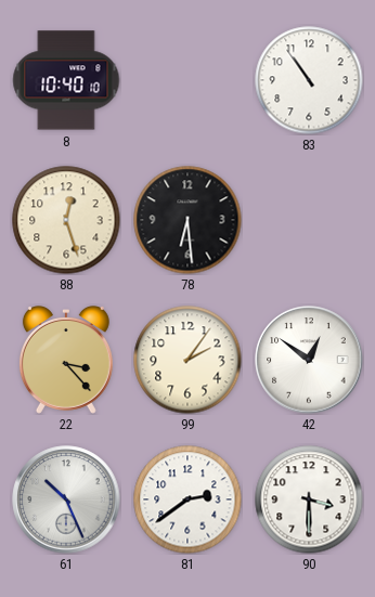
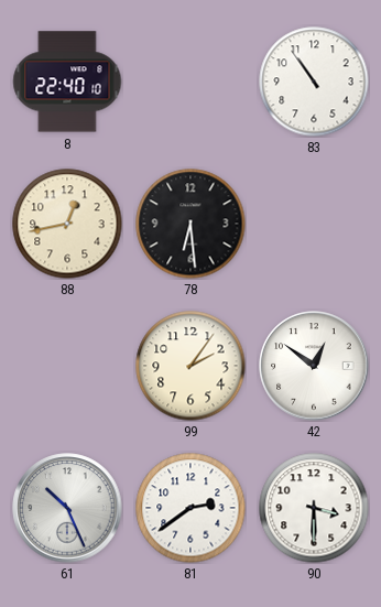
8: 10:40 -> 22:40
88: 12:27 -> 12:43
22: 3:23 -> none
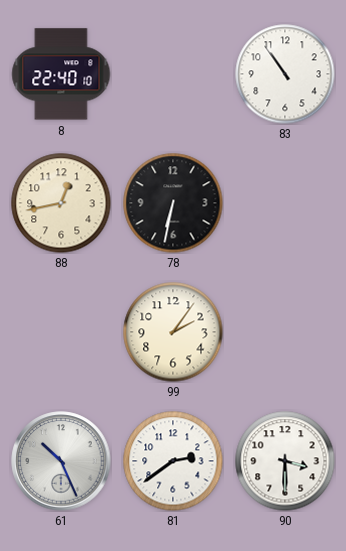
78: 6:29 -> 6:32
42: 12:51 -> none
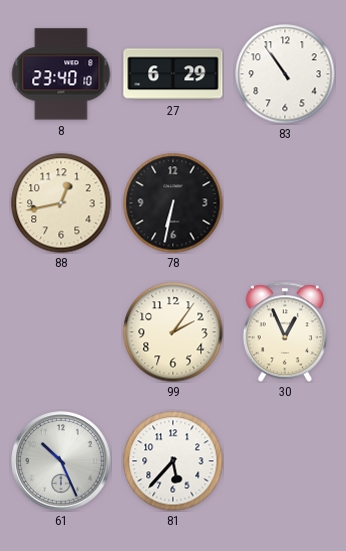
8: 22:40 -> 23:40
27: none -> 6:29
30: none -> 12:56
81: 2:39 -> 5:37
90: 3:30 -> none
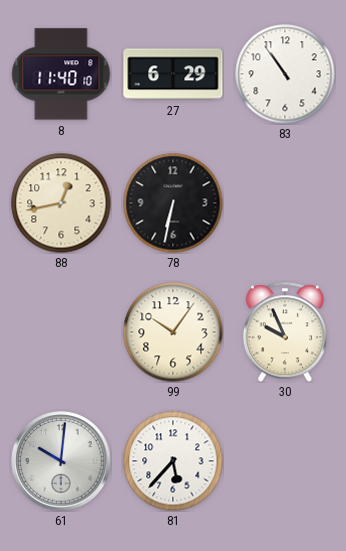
8: 23:40 -> 11:40
99: 2:06 -> 10:06
30: 12:56 -> 9:56
61: 10:26 -> 10:01
